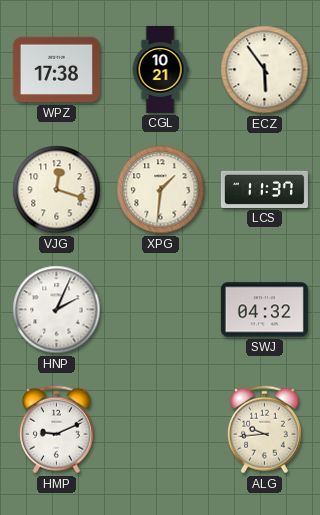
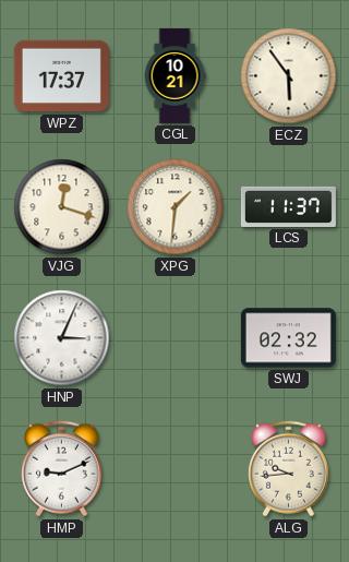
WPZ: 17:38 -> 17:37
HNP: 2:04 -> 3:04
SWJ: 04:32 -> 02:32
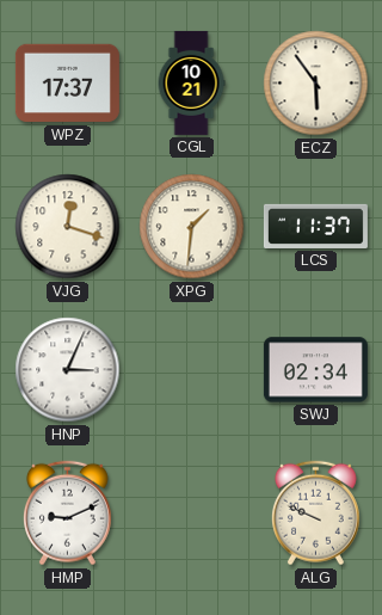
SWJ: 02:32 -> 02:34
ALG: 9:44 -> 9:49
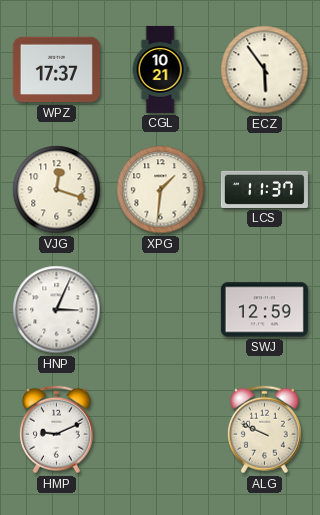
SWJ: 02:34 -> 12:59
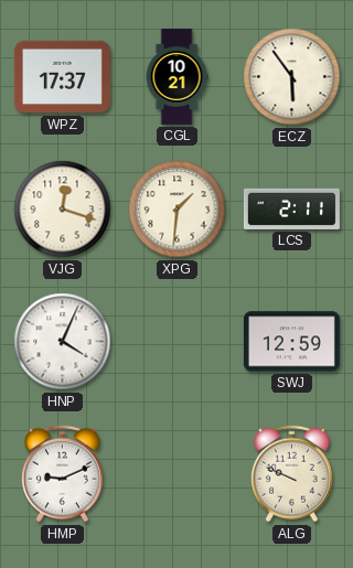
LCS: 11:37 -> 2:11
HNP: 3:04 -> 4:04
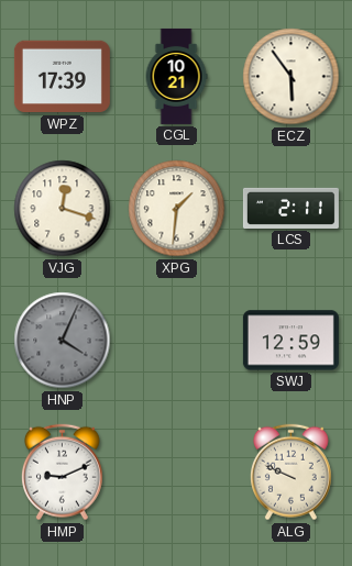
WPZ: 17:37 -> 17:39
HNP dial: white -> grey
